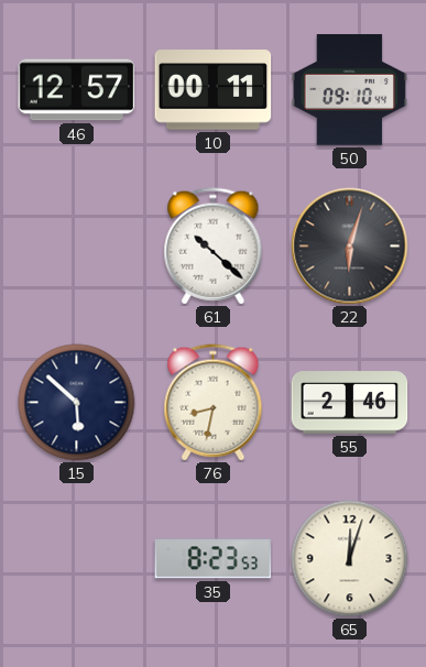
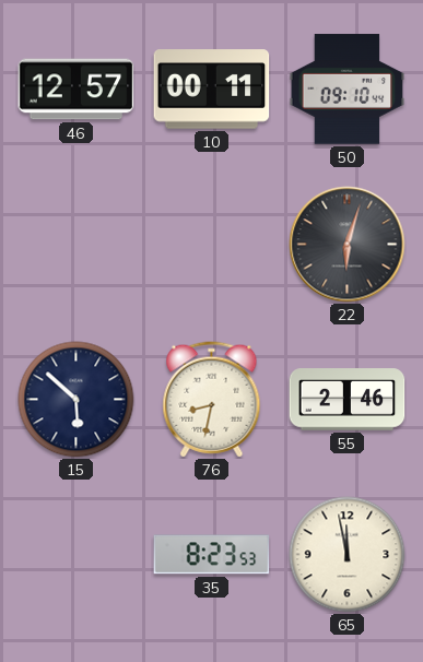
61: 10:22 -> none
65: 12:03 -> 11:58
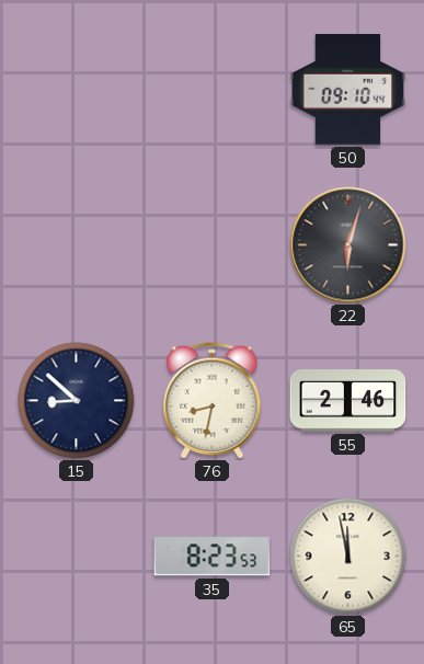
46: 12:57 -> none
10: 00:11 -> none
15: 5:52 -> 8:52
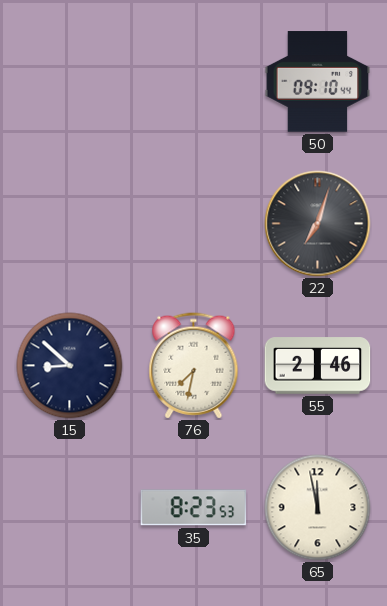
22: 6:03 -> 7:03
76: 8:32 -> 7:32
